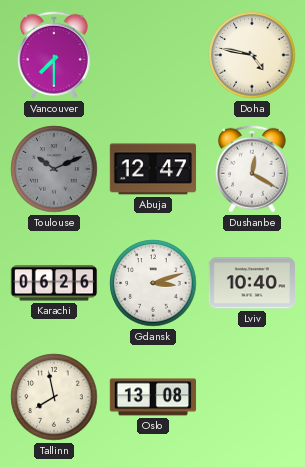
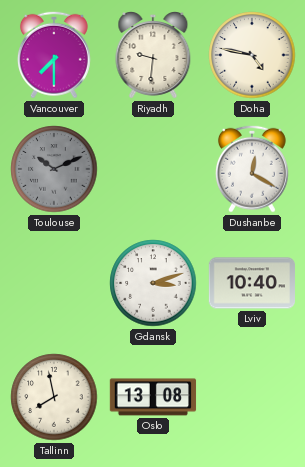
Riyadh: none -> 9:31
Abuja: 12:47 -> none
Karachi: 06:26 -> none
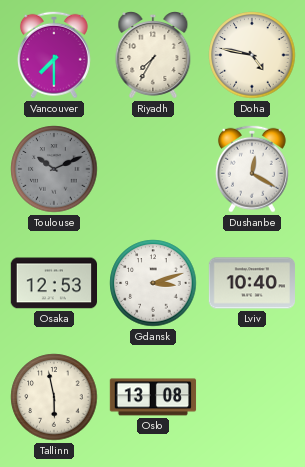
Riyadh: 9:31 -> 7:35
Osaka: none -> 12:53
Tallinn: 7:58 -> 5:58
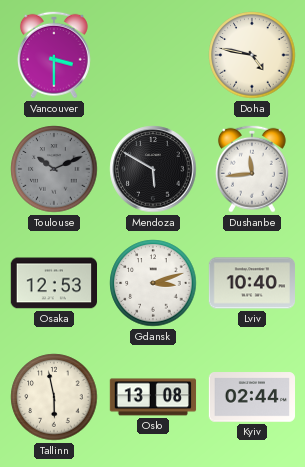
Vancouver: 7:30 -> 3:30
Riyadh: 7:35 -> none
Mendoza: none -> 5:50
Dushanbe: 12:20 -> 11:44
Kyiv: none -> 02:44
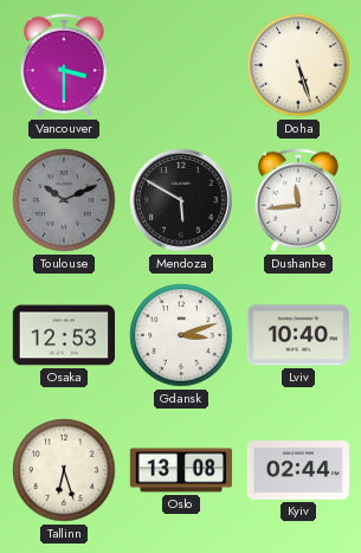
Doha: 4:47 -> 5:27
Tallinn: 5:58 -> 6:27
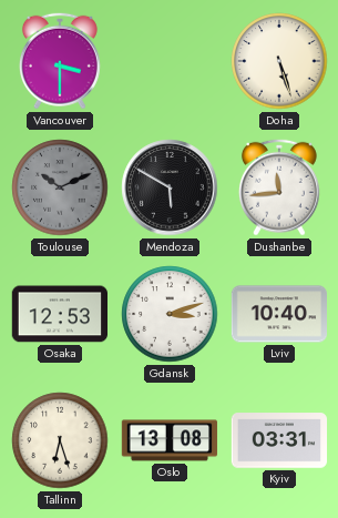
Kyiv: 02:44 -> 03:31
